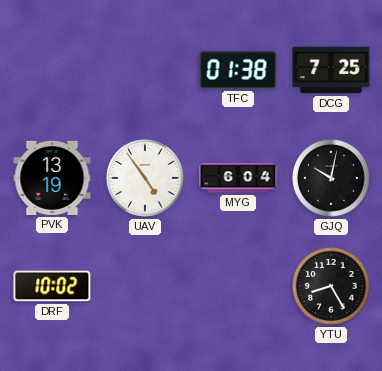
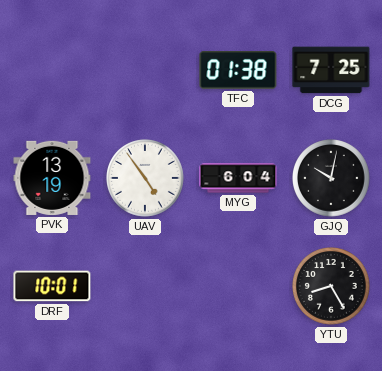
DRF: 10:02 -> 10:01
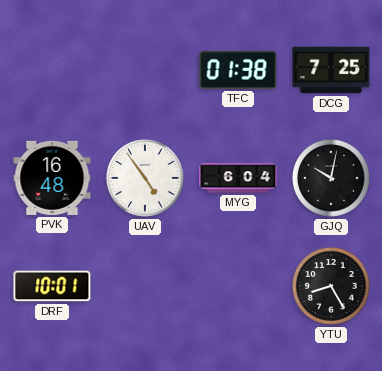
PVK: 13:19 -> 16:48
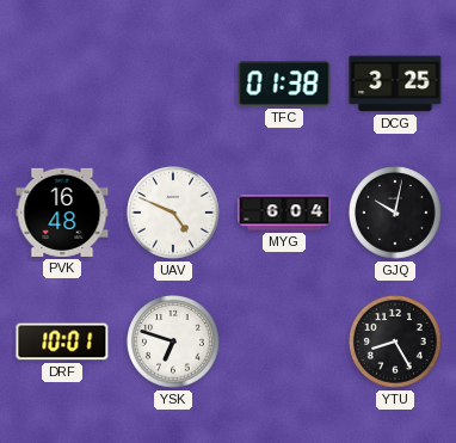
DCG: 7:25 -> 3:25
UAV: 4:54 -> 4:49
YSK: none -> 6:48
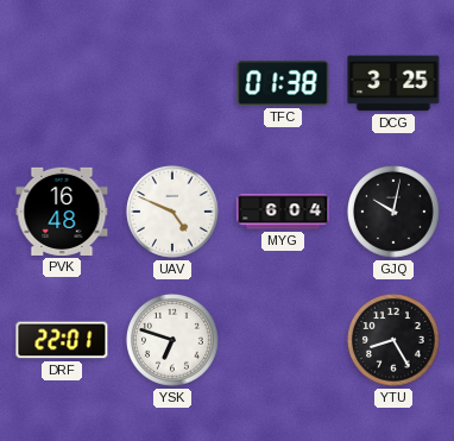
DRF: 10:01 -> 22:01
